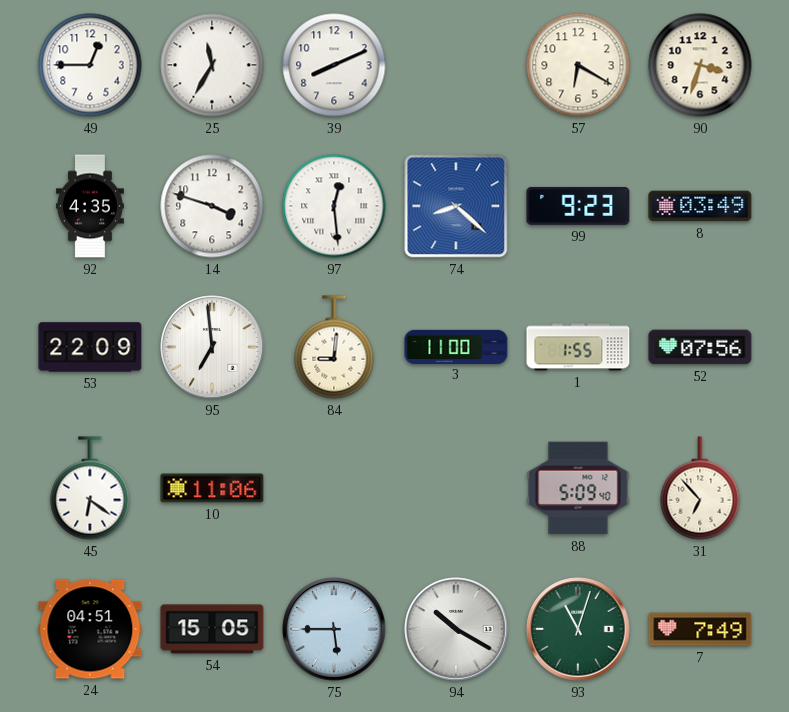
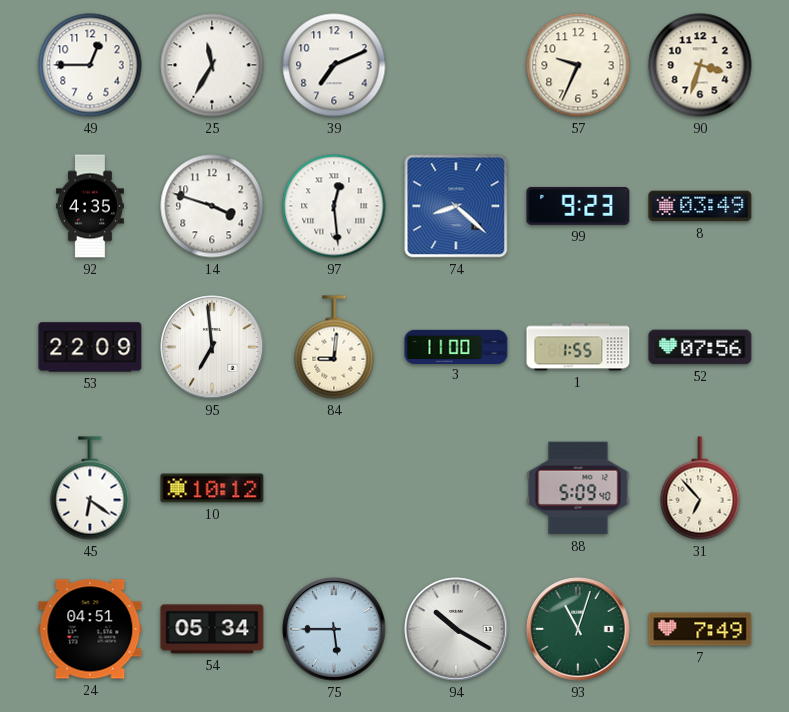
39: 8:11 -> 7:11
57: 6:20 -> 9:34
10: 11:06 -> 10:12
54: 15:05 -> 05:34
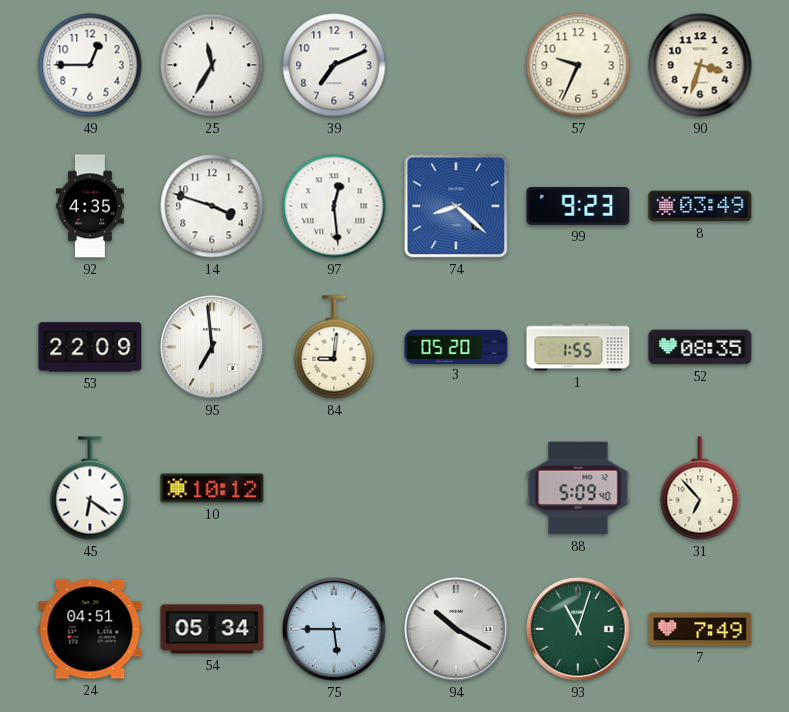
3: 11:00 -> 05:20
52: 07:56 -> 08:35
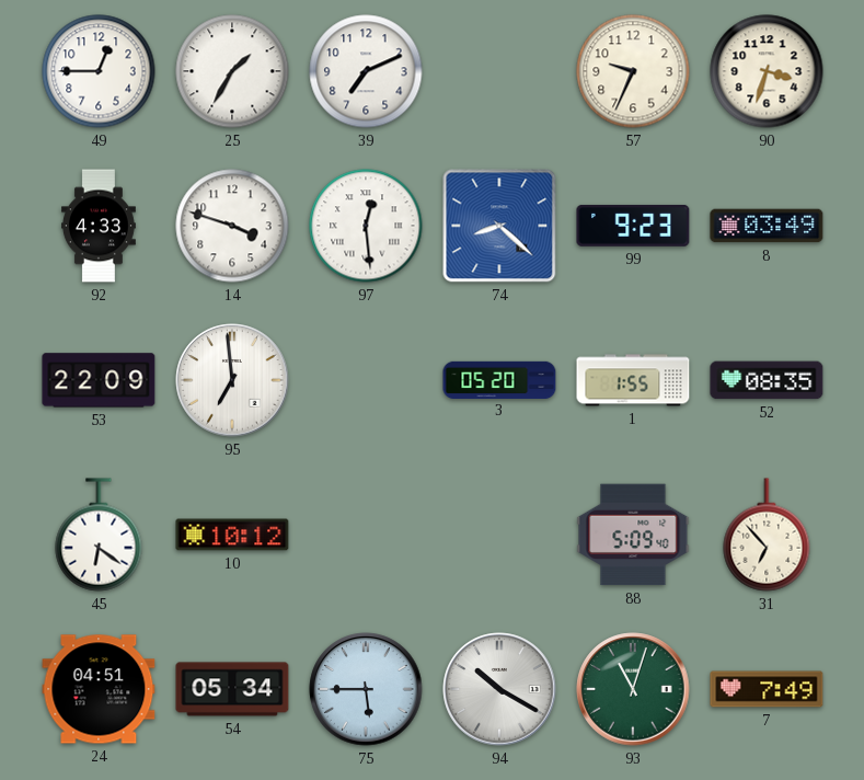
25: 11:35 -> 1:35
92: 4:35 -> 4:33
84: 9:01 -> none
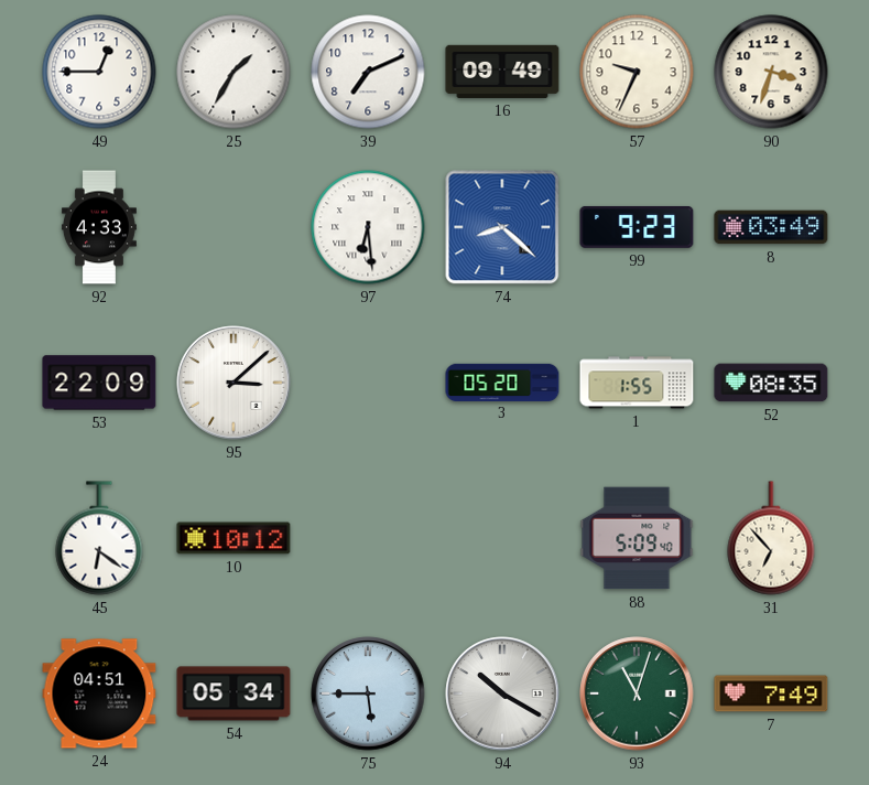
16: none -> 09:49
14: 3:48 -> none
97: 12:29 -> 6:29
95: 6:59 -> 3:08
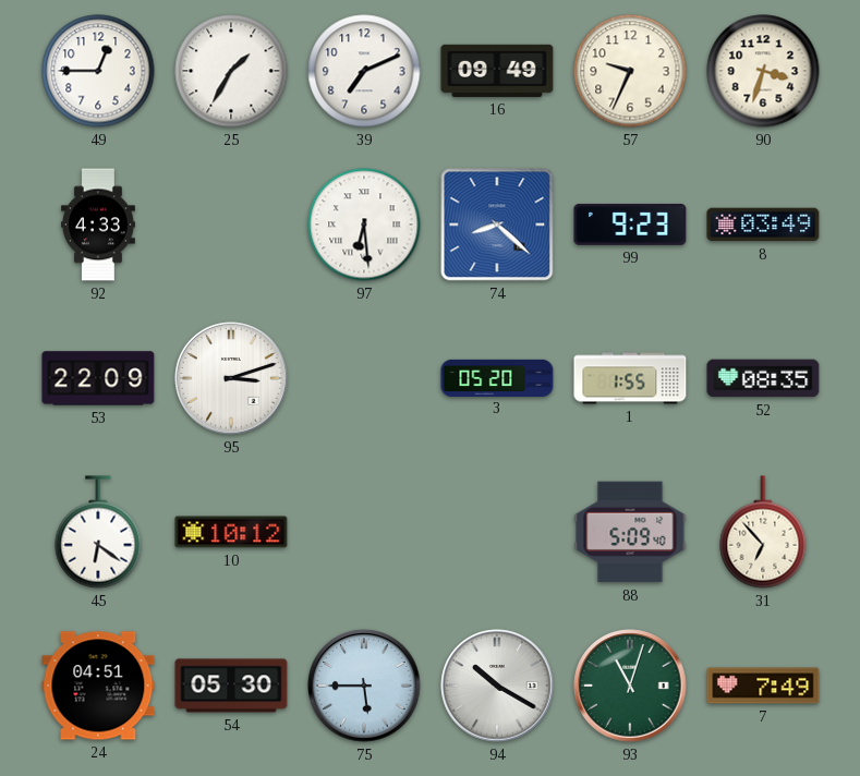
95: 3:08 -> 3:12
54: 05:34 -> 05:30
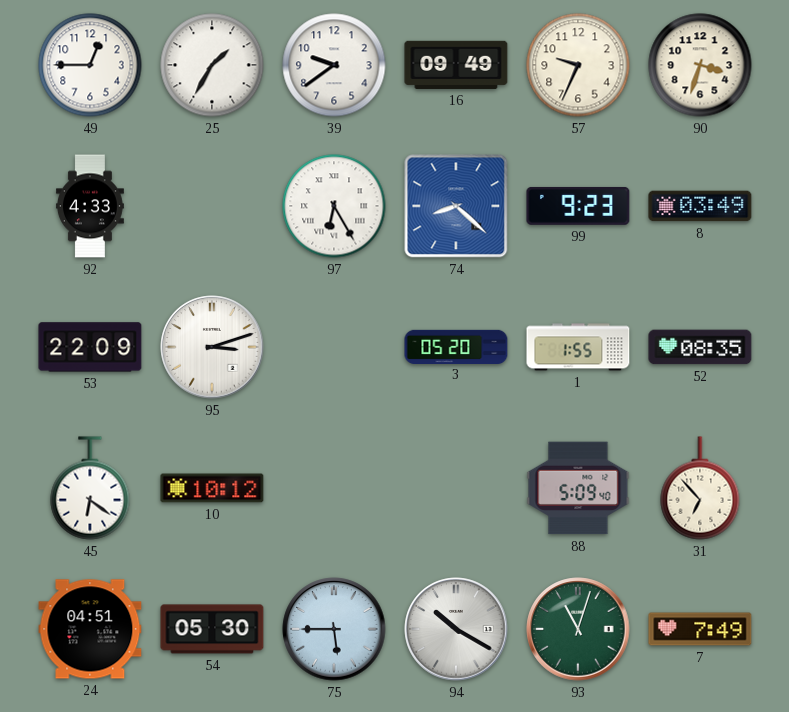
39: 7:11 -> 9:39
97: 6:29 -> 6:25
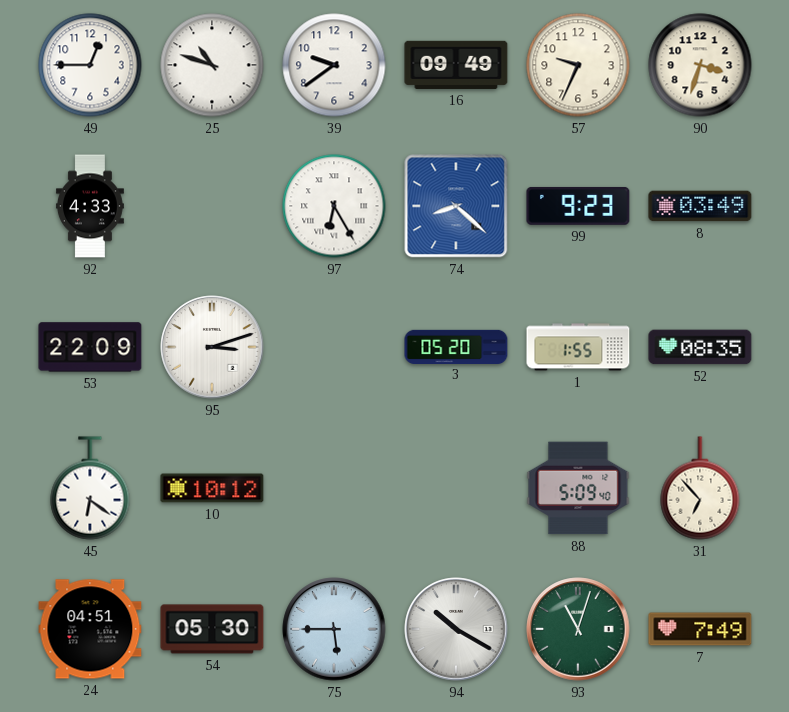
25: 1:35 -> 10:48
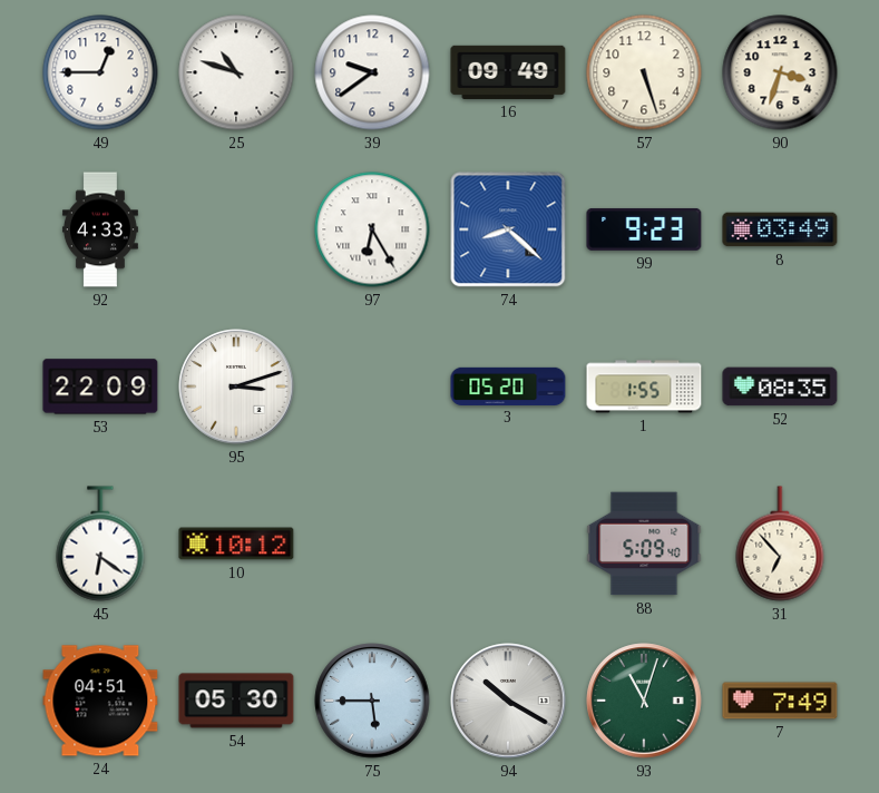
57: 9:34 -> 5:27
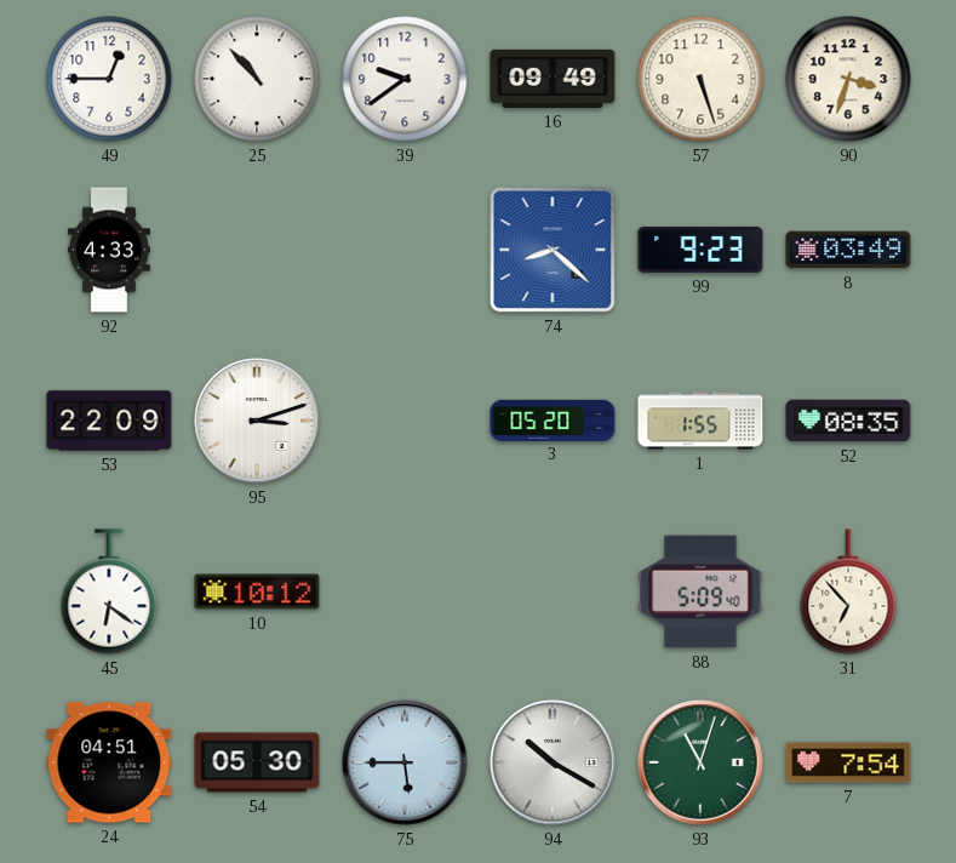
25: 10:48 -> 10:53
97: 6:25 -> none
7: 7:49 -> 7:54
